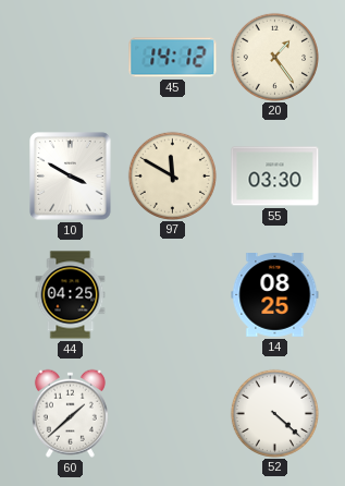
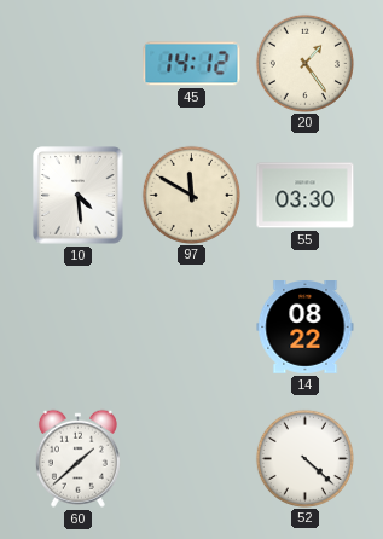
10: 3:50 -> 4:29
44: 04:25 -> none
14: 08:25 -> 08:22
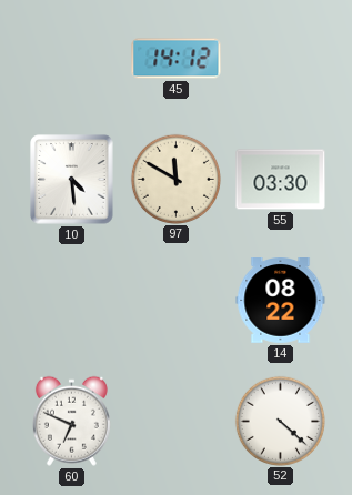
20: 1:24 -> none
60: 1:38 -> 6:49
